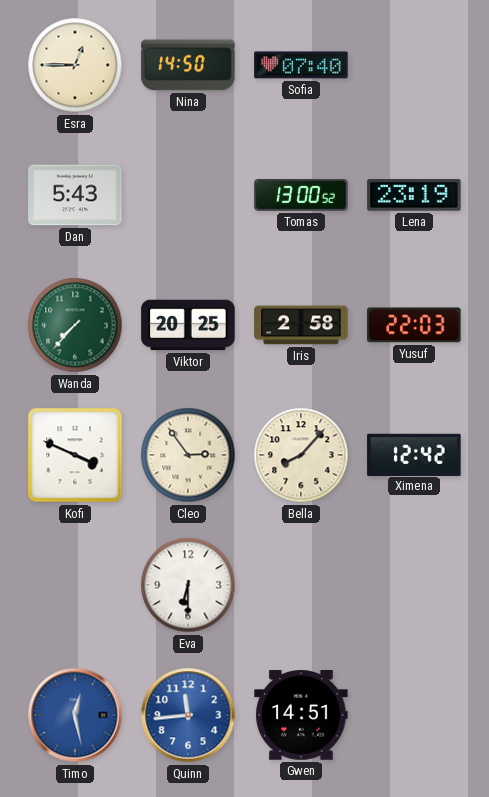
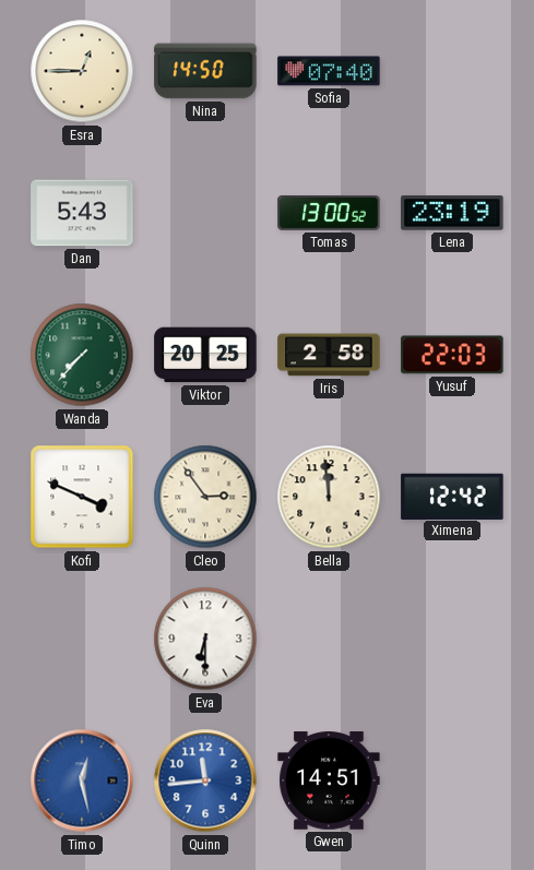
Bella: 8:07 -> 11:59
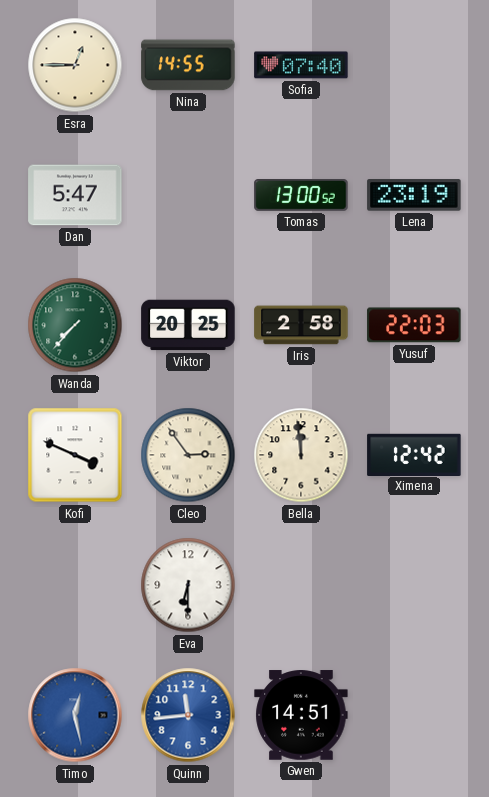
Nina: 14:50 -> 14:55
Dan: 5:43 -> 5:47
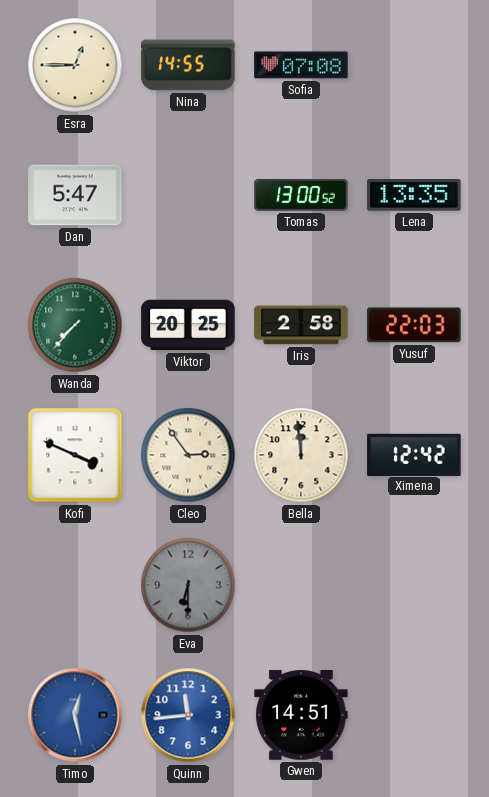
Sofia: 07:40 -> 07:08
Lena: 23:19 -> 13:35
Eva dial: white -> grey
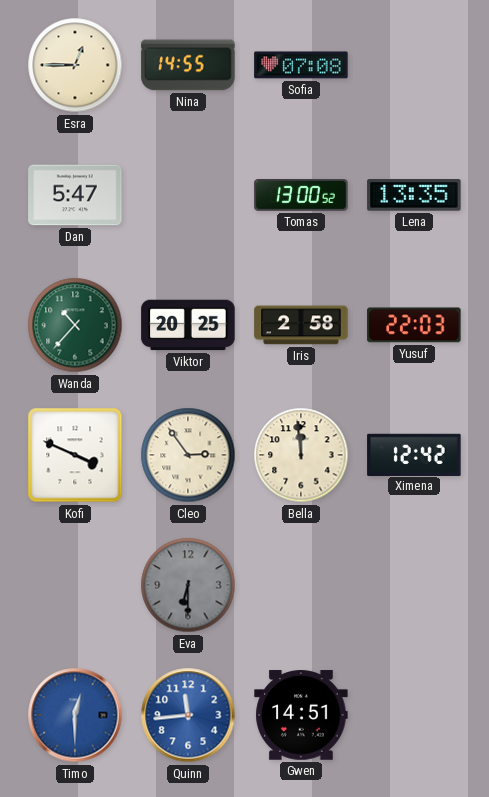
Wanda: 7:37 -> 10:37
Timo: 12:28 -> 12:30
